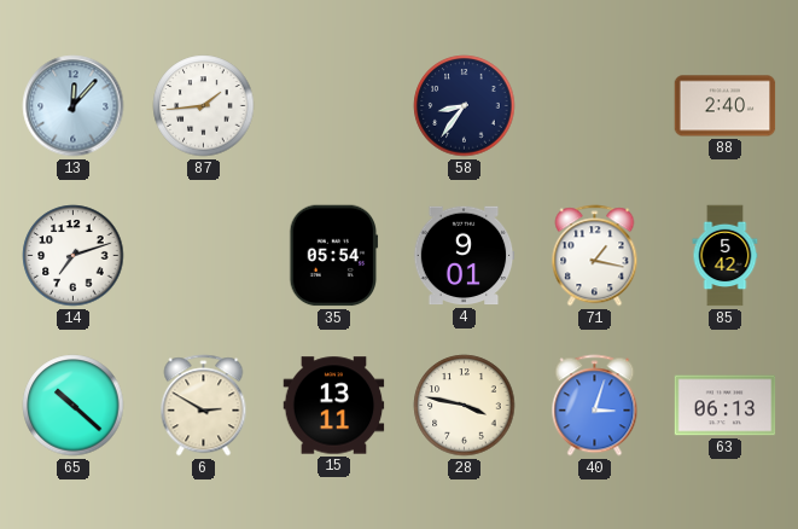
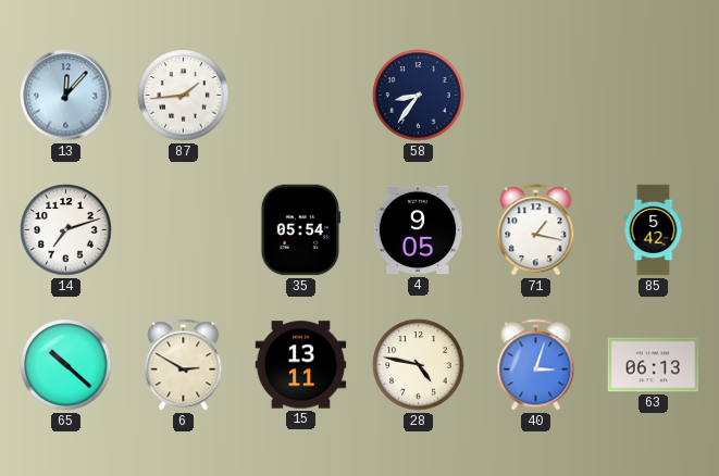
88: 2:40 -> none
4: 9:01 -> 9:05
28: 3:47 -> 4:47
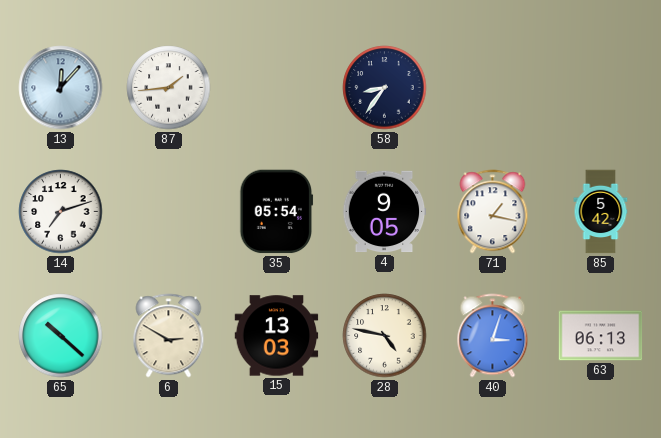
15: 13:11 -> 13:03
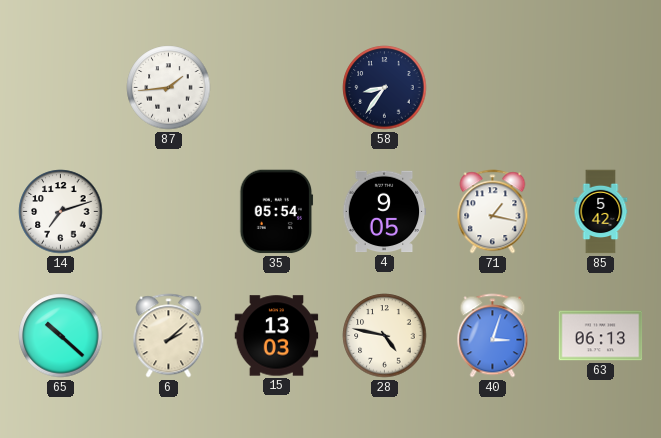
13: 12:07 -> none
6: 2:50 -> 2:08
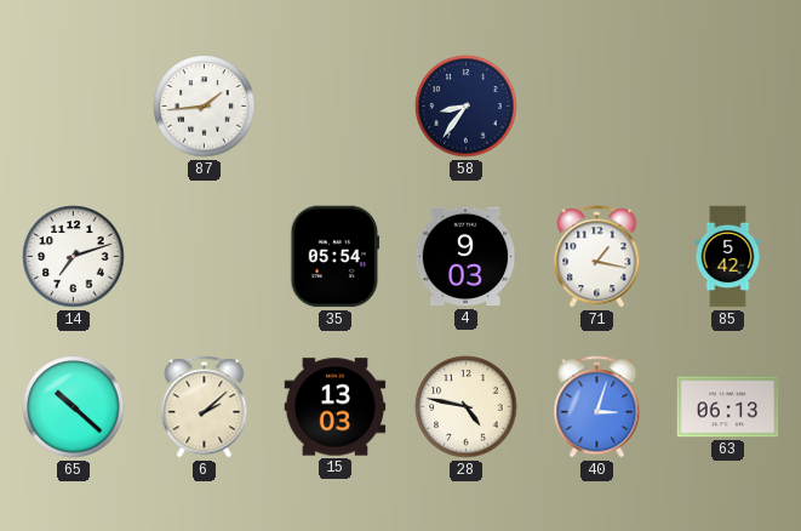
4: 9:05 -> 9:03
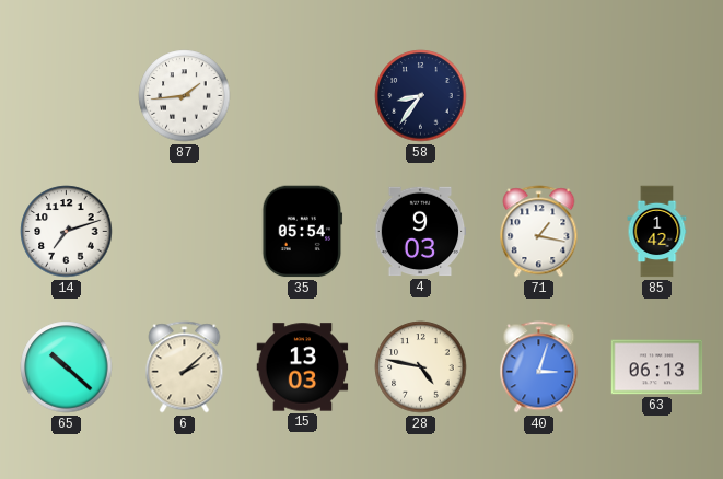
85: 5:42 -> 1:42
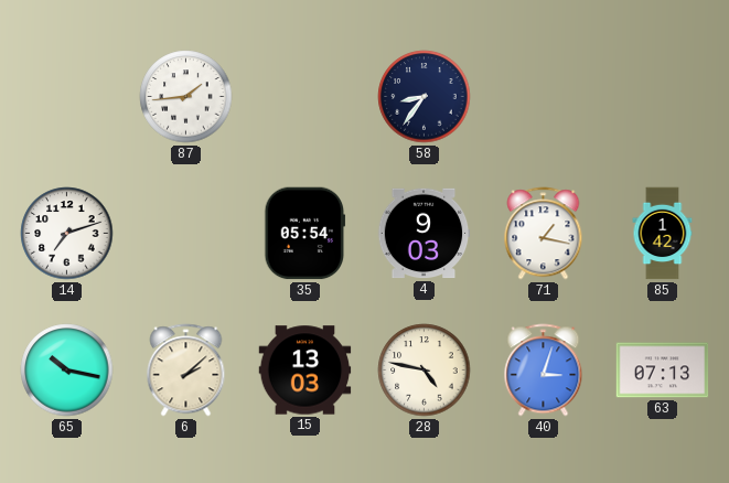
65: 10:22 -> 10:17
63: 06:13 -> 07:13
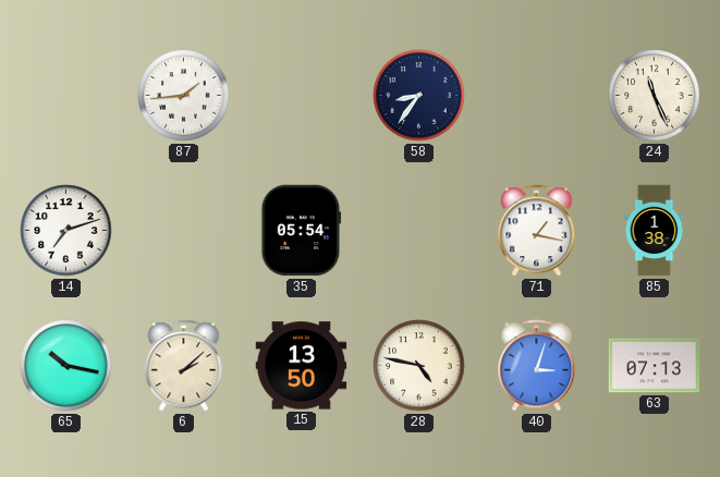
24: none -> 11:26
4: 9:03 -> none
85: 1:42 -> 1:38
15: 13:03 -> 13:50
